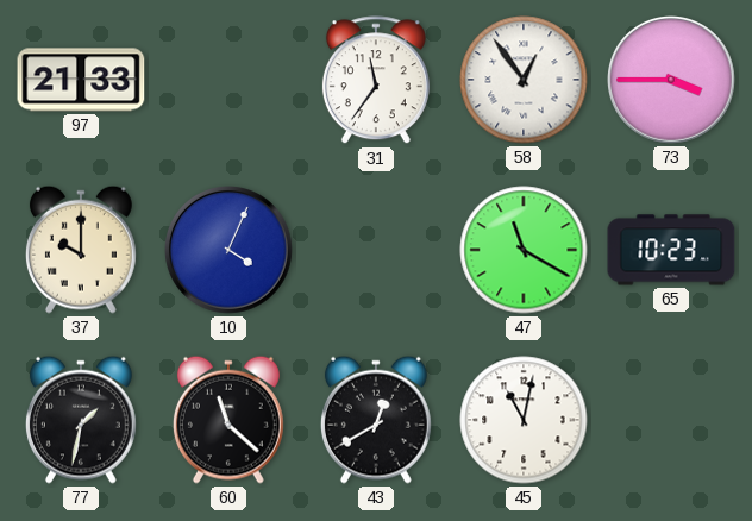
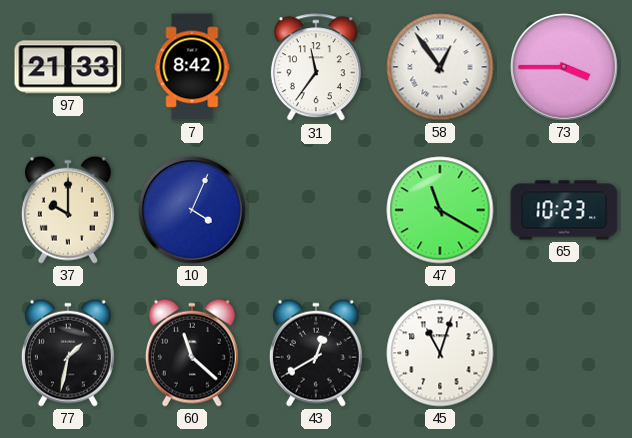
7: none -> 8:42
45: 11:02 -> 11:03
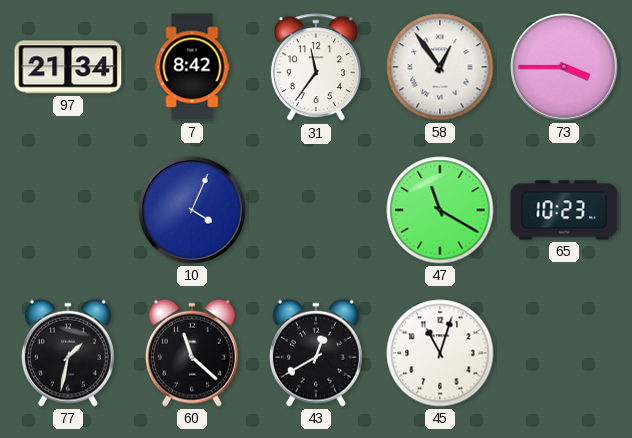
97: 21:33 -> 21:34
37: 10:00 -> none
